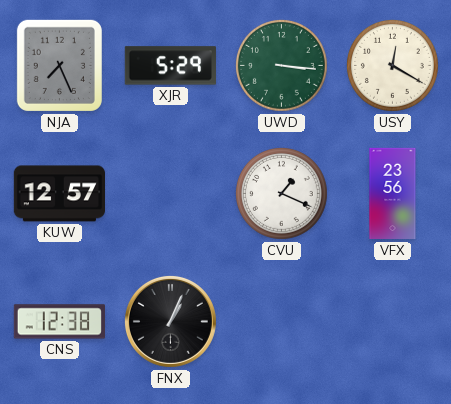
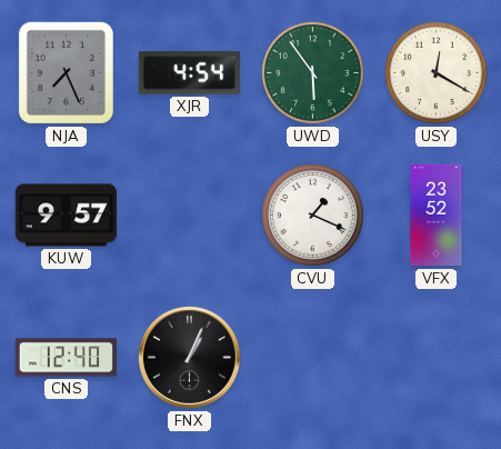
XJR: 5:29 -> 4:54
UWD: 3:16 -> 5:54
KUW: 12:57 -> 9:57
VFX: 23:56 -> 23:52
CNS: 12:38 -> 12:40
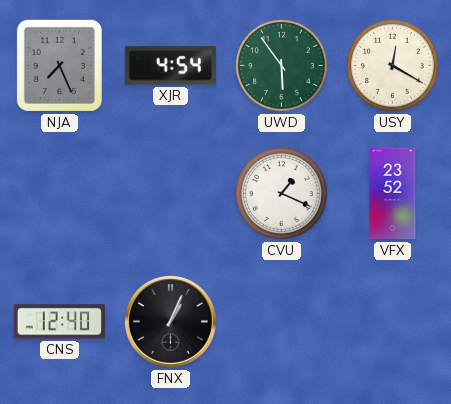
KUW: 9:57 -> none
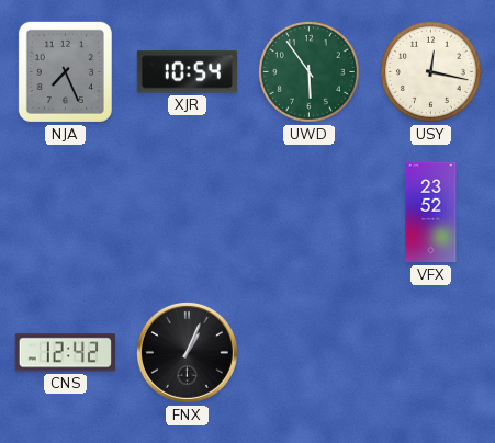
XJR: 4:54 -> 10:54
USY: 12:20 -> 12:17
CVU: 1:19 -> none
CNS: 12:40 -> 12:42
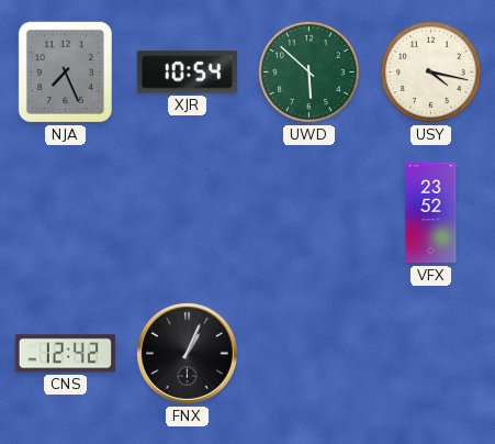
UWD: 5:54 -> 5:52
USY: 12:17 -> 4:17
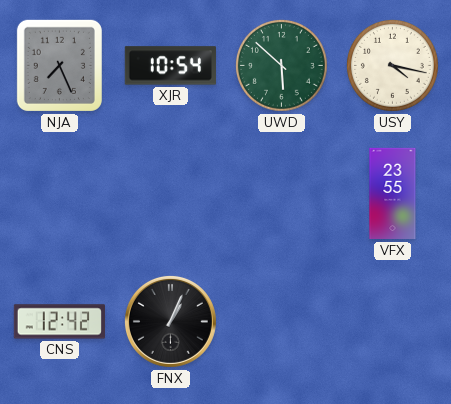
VFX: 23:52 -> 23:55
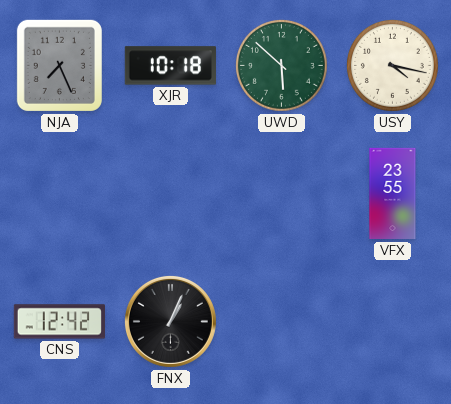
XJR: 10:54 -> 10:18
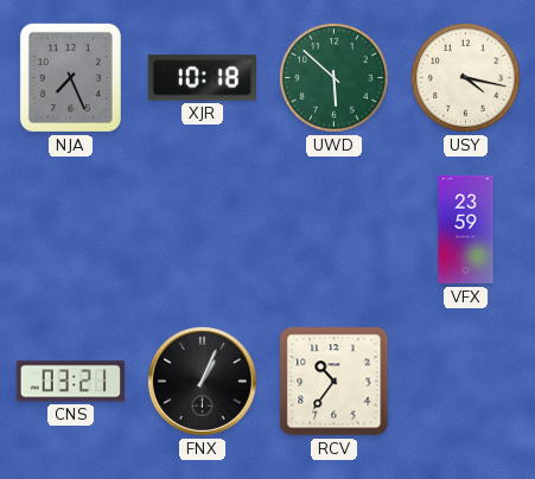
VFX: 23:55 -> 23:59
CNS: 12:42 -> 03:21
RCV: none -> 10:36
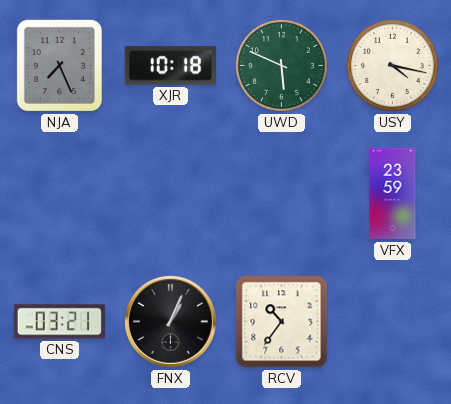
UWD: 5:52 -> 5:49
